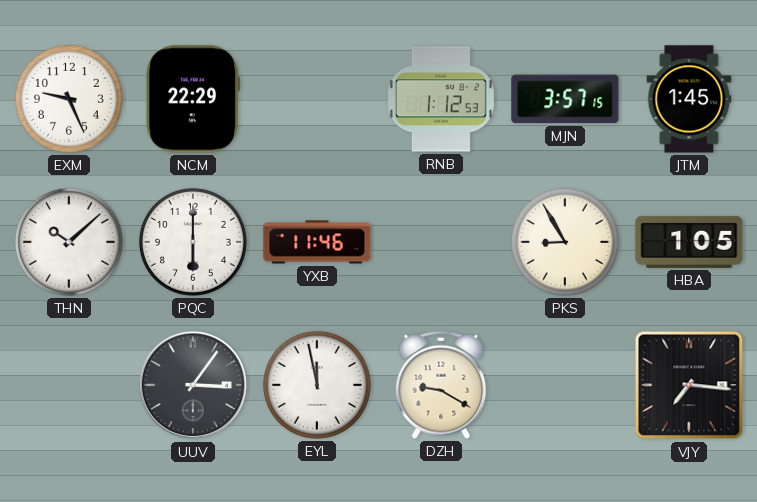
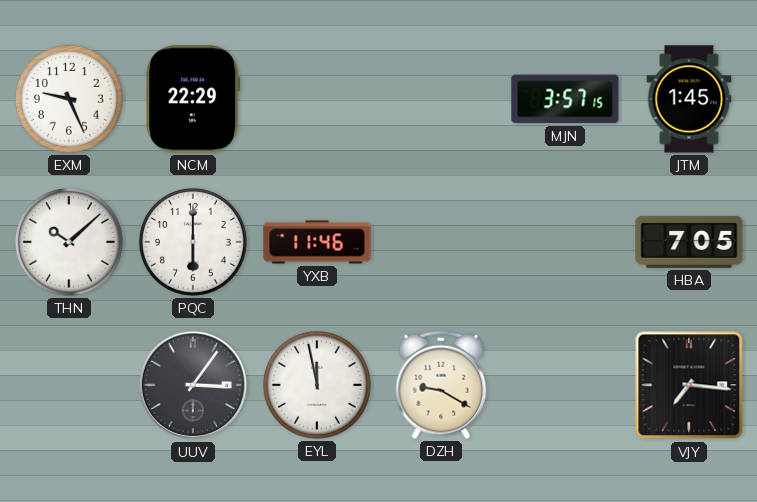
RNB: 1:12 -> none
PKS: 8:55 -> none
HBA: 1:05 -> 7:05
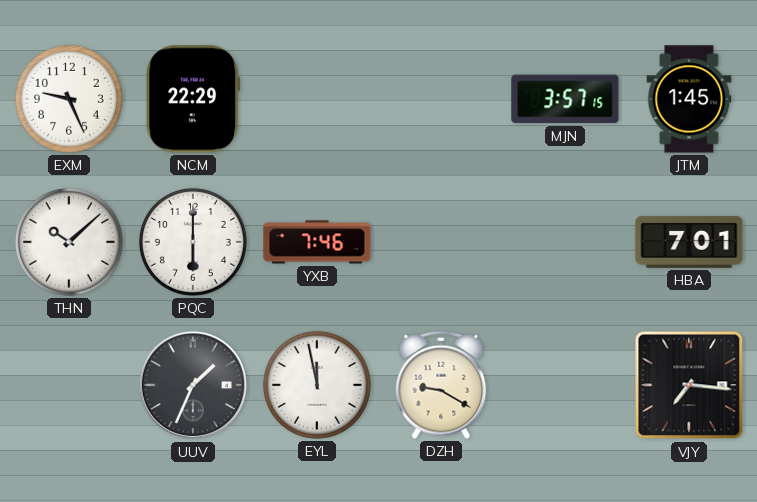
YXB: 11:46 -> 7:46
HBA: 7:05 -> 7:01
UUV: 3:06 -> 1:34
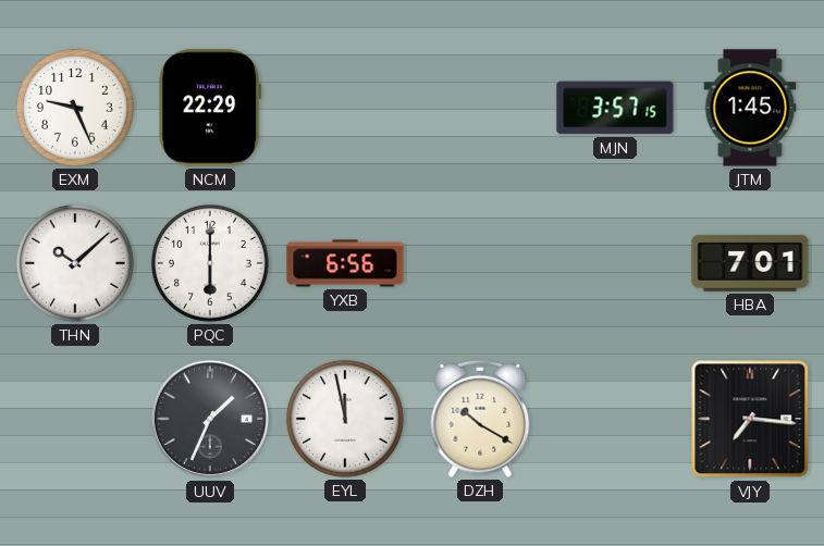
YXB: 7:46 -> 6:56
DZH: 9:20 -> 10:20
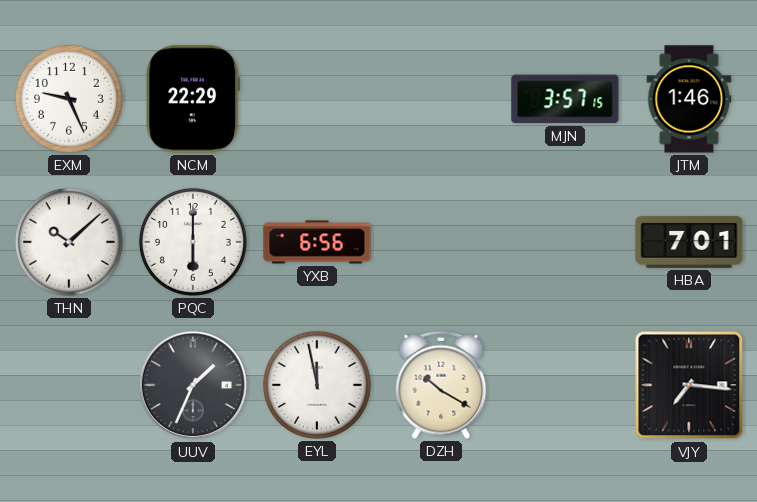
JTM: 1:45 -> 1:46
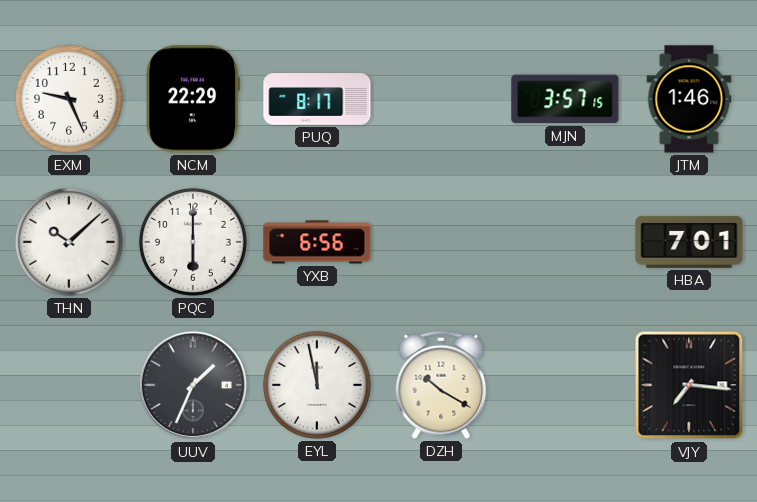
PUQ: none -> 8:17
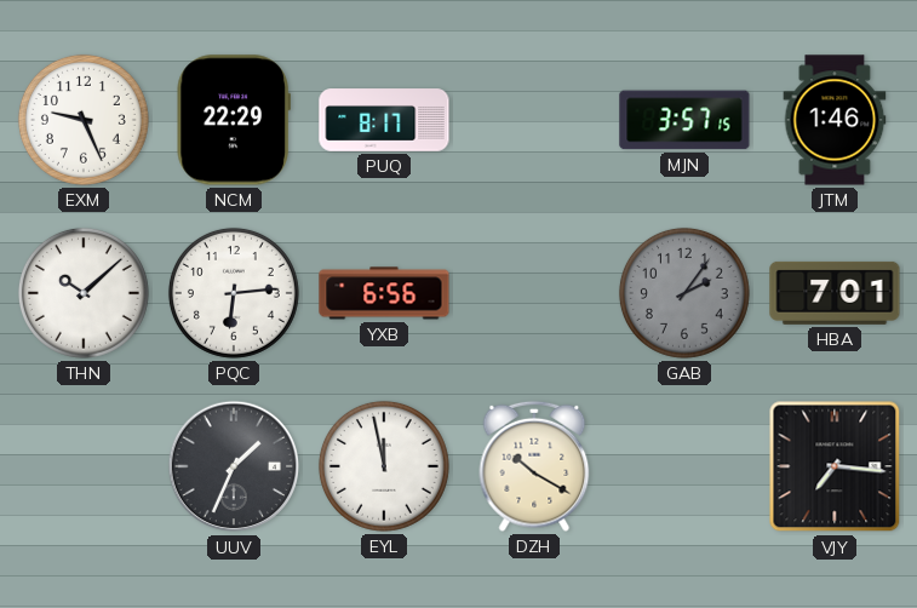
PQC: 6:00 -> 6:14
GAB: none -> 2:06
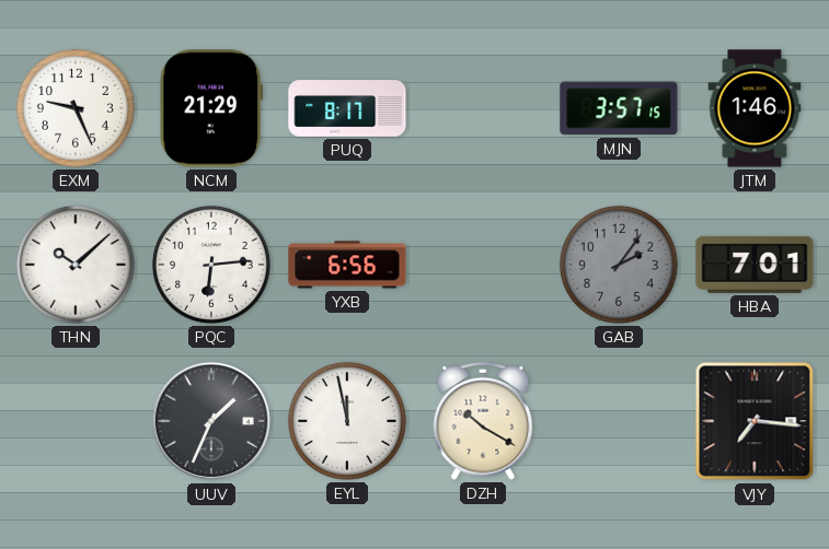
NCM: 22:29 -> 21:29
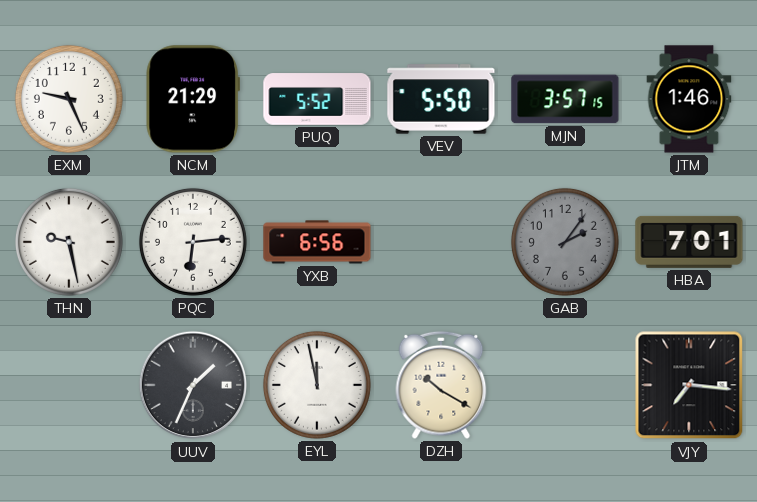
PUQ: 8:17 -> 5:52
VEV: none -> 5:50
THN: 10:08 -> 9:28
